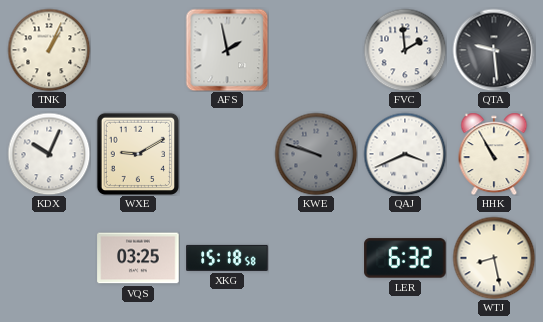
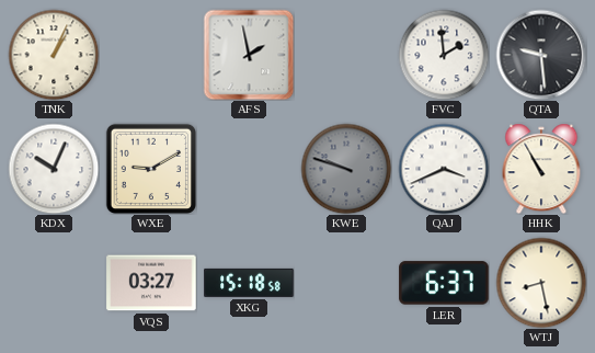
VQS: 03:25 -> 03:27
LER: 6:32 -> 6:37
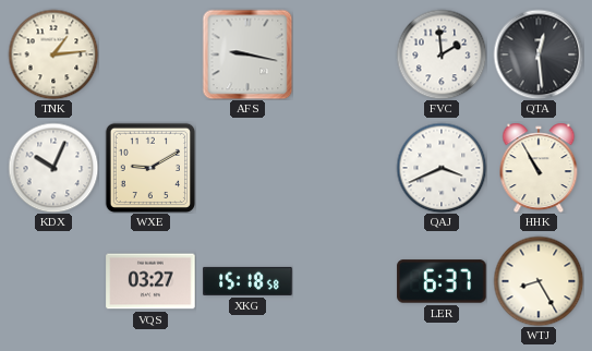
TNK: 1:04 -> 1:14
AFS: 1:58 -> 9:17
QTA: 9:29 -> 12:29
KWE: 9:48 -> none
WTJ: 8:28 -> 8:25
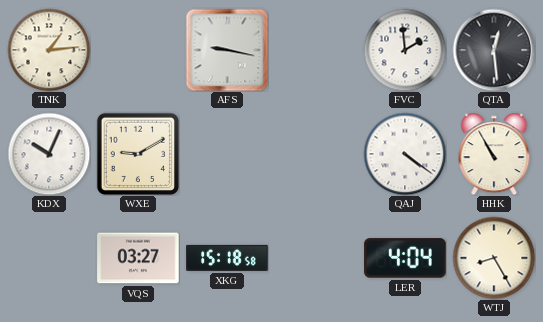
QAJ: 3:41 -> 4:21
LER: 6:37 -> 4:04
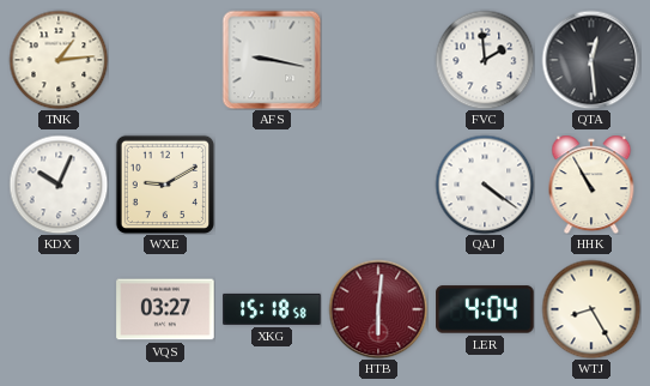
HTB: none -> 6:01
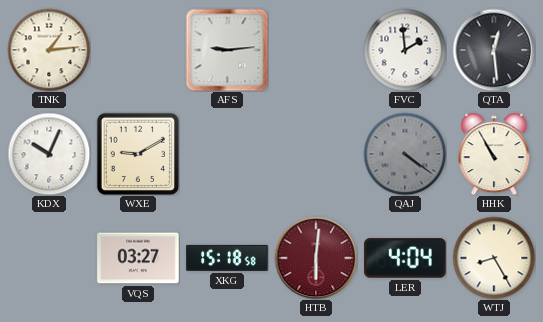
AFS: 9:17 -> 9:14
QAJ dial: white -> grey
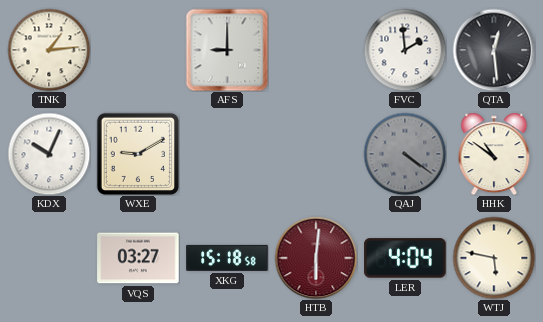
AFS: 9:14 -> 9:00
HHK: 10:55 -> 10:51
WTJ: 8:25 -> 5:47
